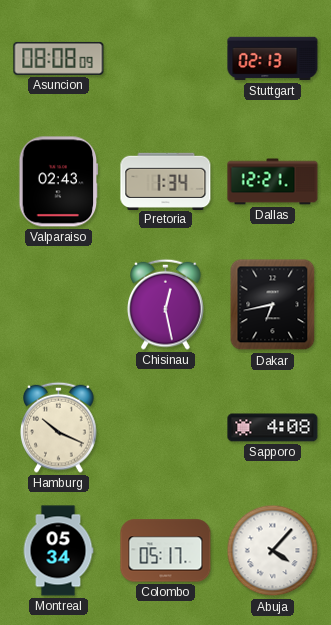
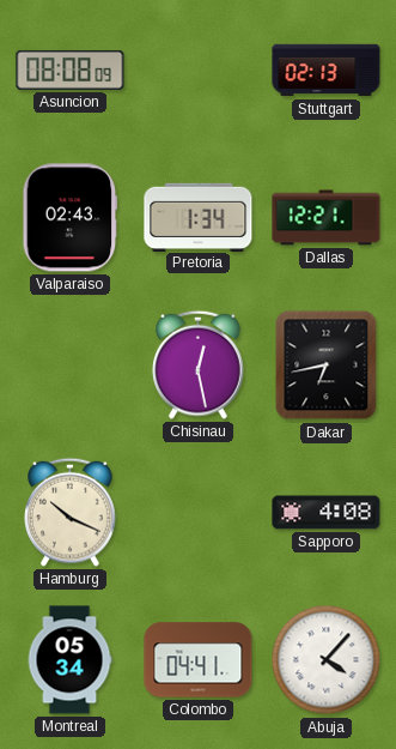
Colombo: 05:17 -> 04:41
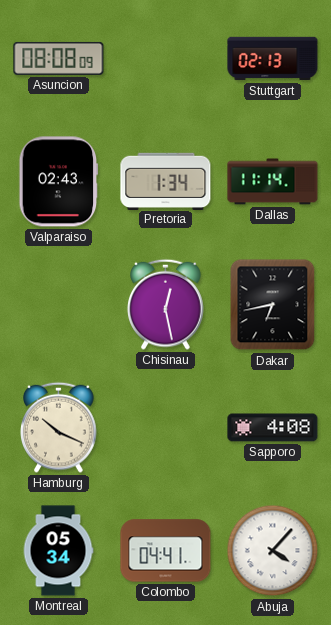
Dallas: 12:21 -> 11:14
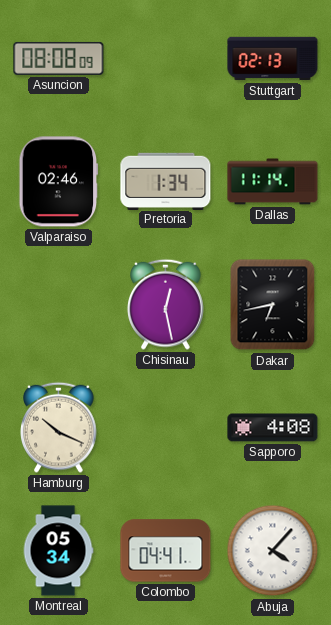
Valparaiso: 02:43 -> 02:46
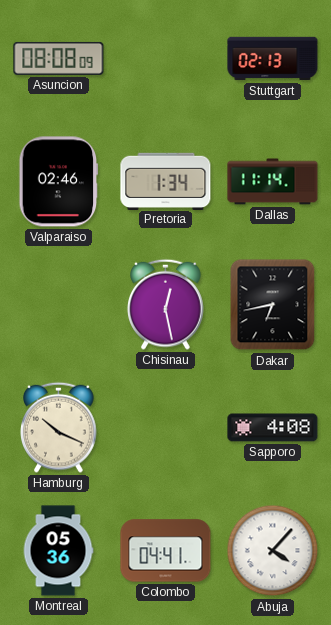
Montreal: 05:34 -> 05:36
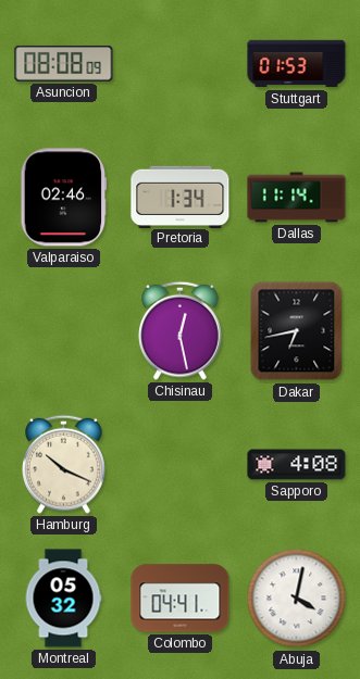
Stuttgart: 02:13 -> 01:53
Montreal: 05:36 -> 05:32
Abuja: 4:07 -> 4:02
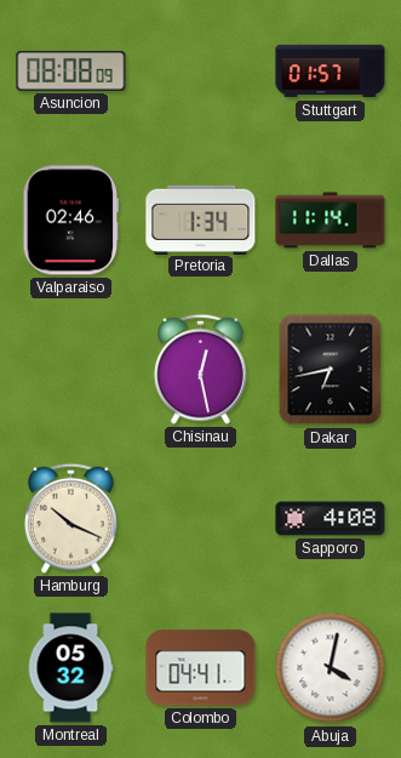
Stuttgart: 01:53 -> 01:57
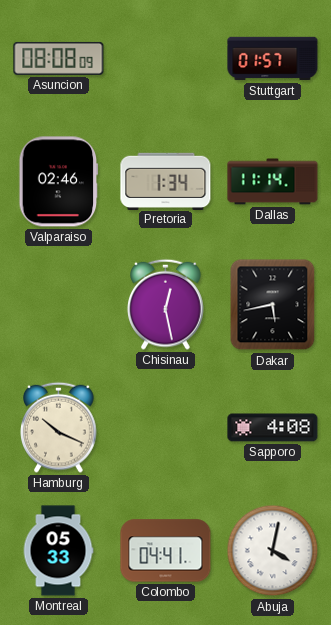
Dakar: 6:43 -> 5:43
Montreal: 05:32 -> 05:33
